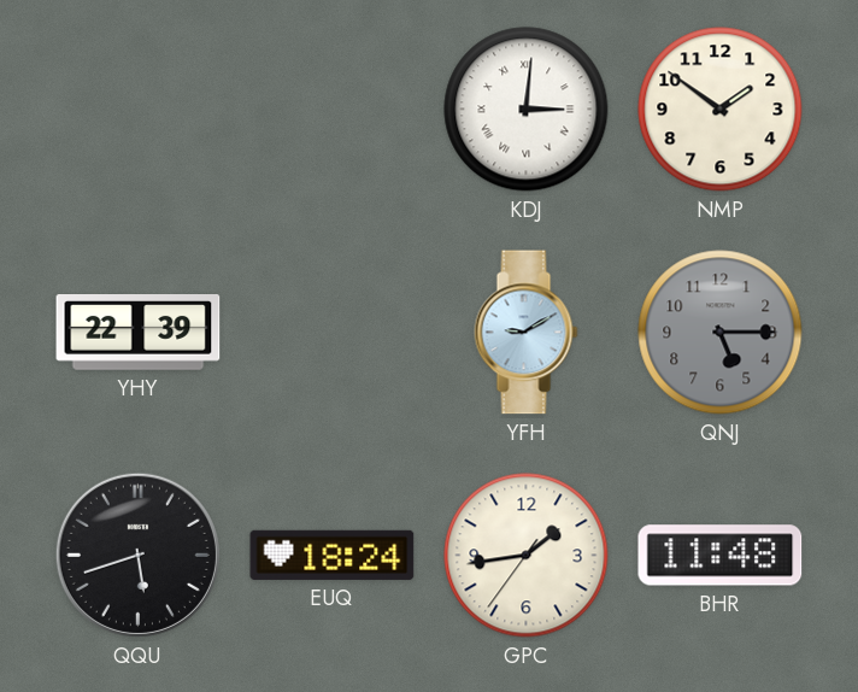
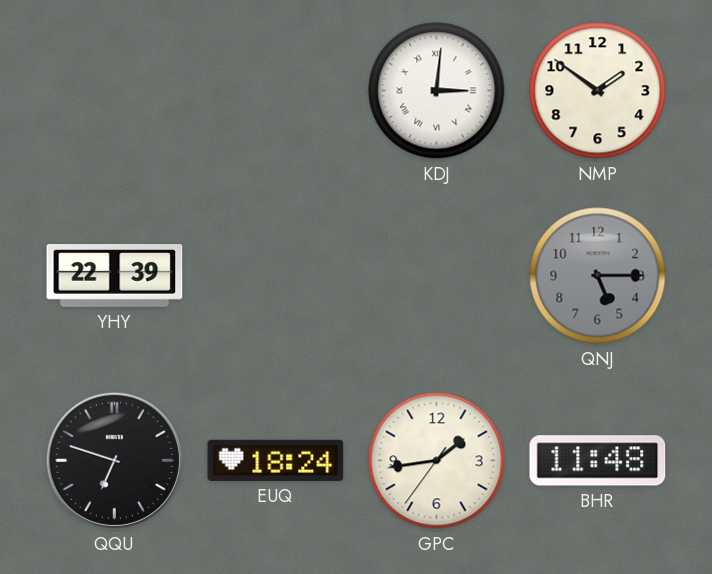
YFH: 9:10 -> none
QQU: 5:42 -> 6:48
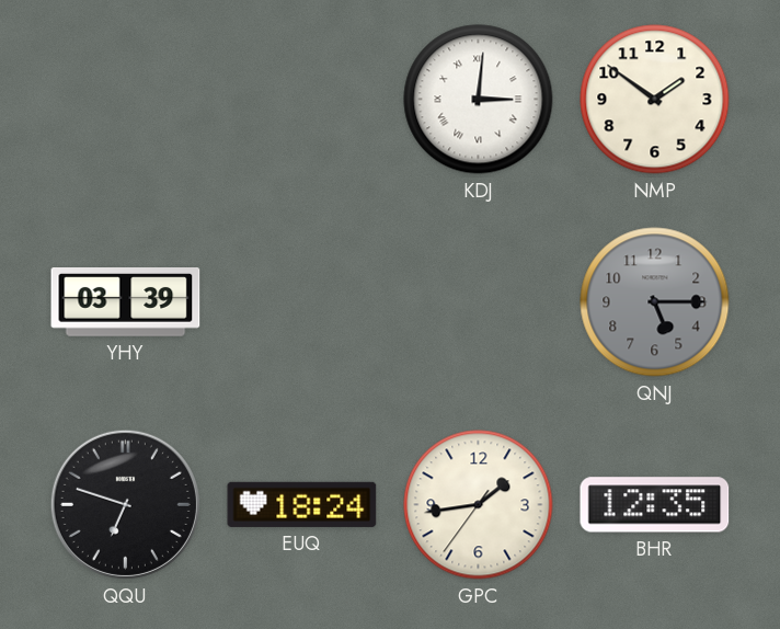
YHY: 22:39 -> 03:39
BHR: 11:48 -> 12:35
